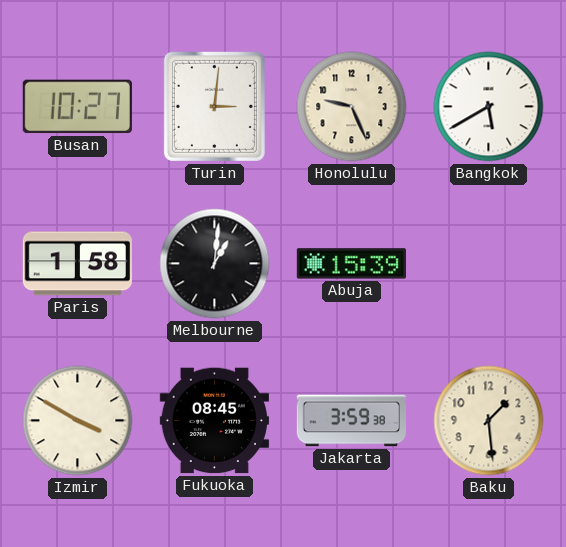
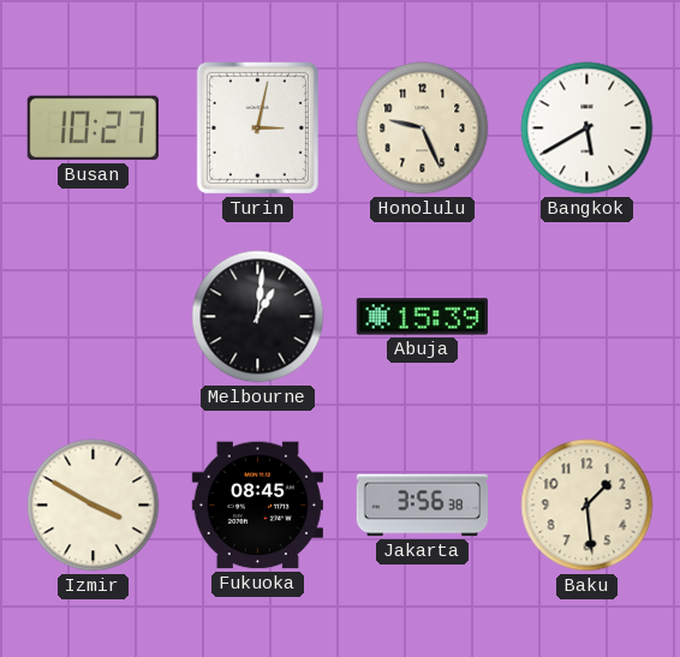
Turin: 3:01 -> 3:02
Paris: 1:58 -> none
Jakarta: 3:59 -> 3:56
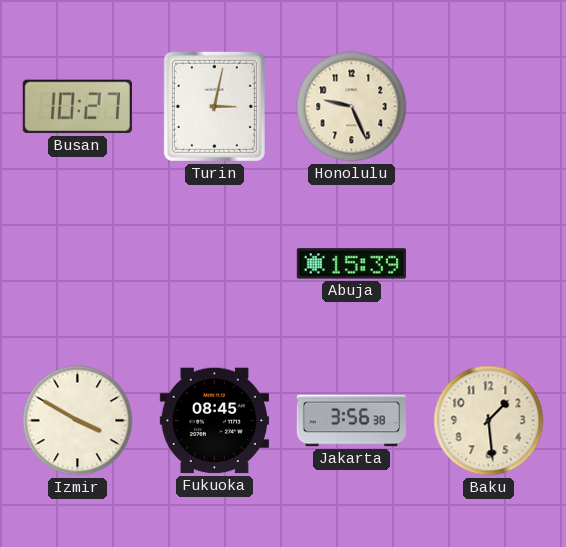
Bangkok: 5:40 -> none
Melbourne: 1:01 -> none
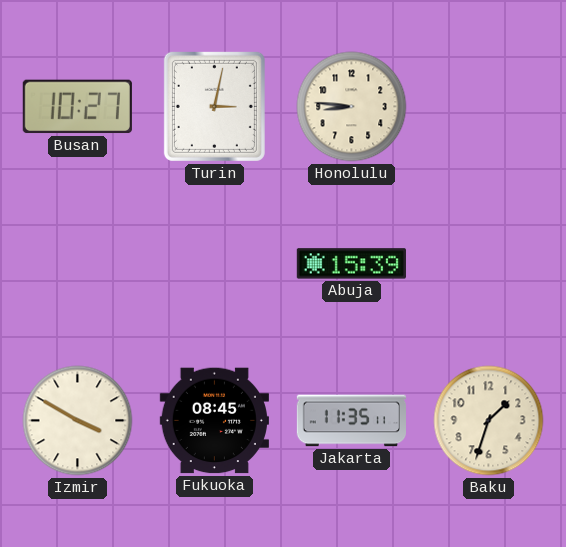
Honolulu: 9:26 -> 8:46
Jakarta: 3:56 -> 11:35
Baku: 1:29 -> 1:33
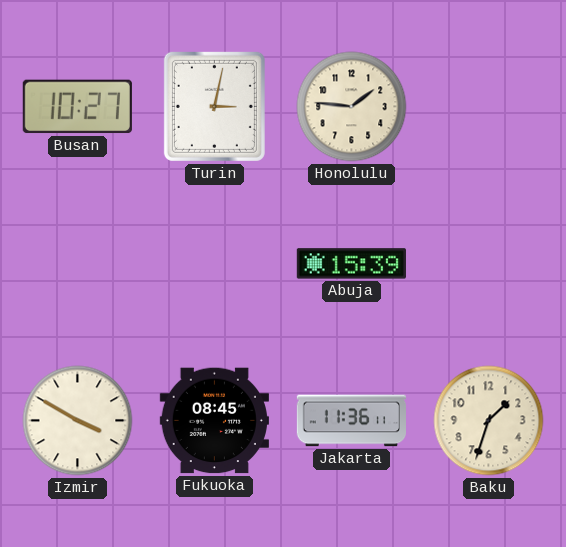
Honolulu: 8:46 -> 1:46
Jakarta: 11:35 -> 11:36
